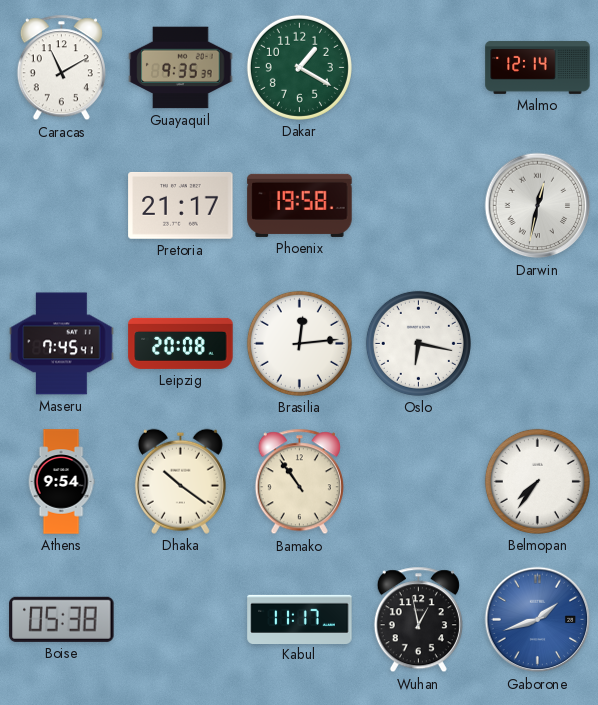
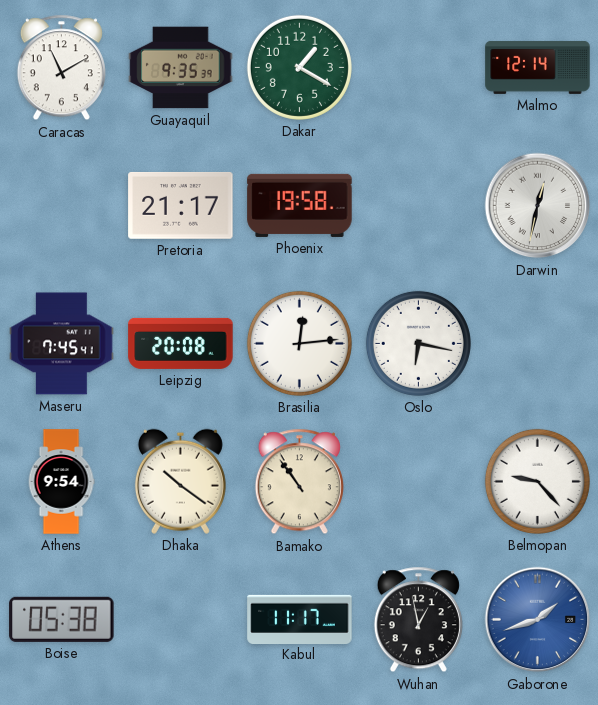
Belmopan: 7:36 -> 9:23
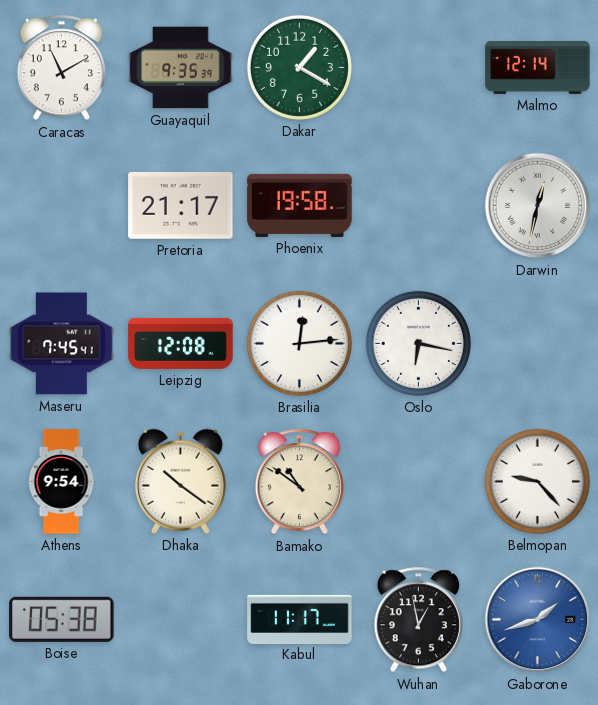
Leipzig: 20:08 -> 12:08
Bamako: 10:54 -> 10:51
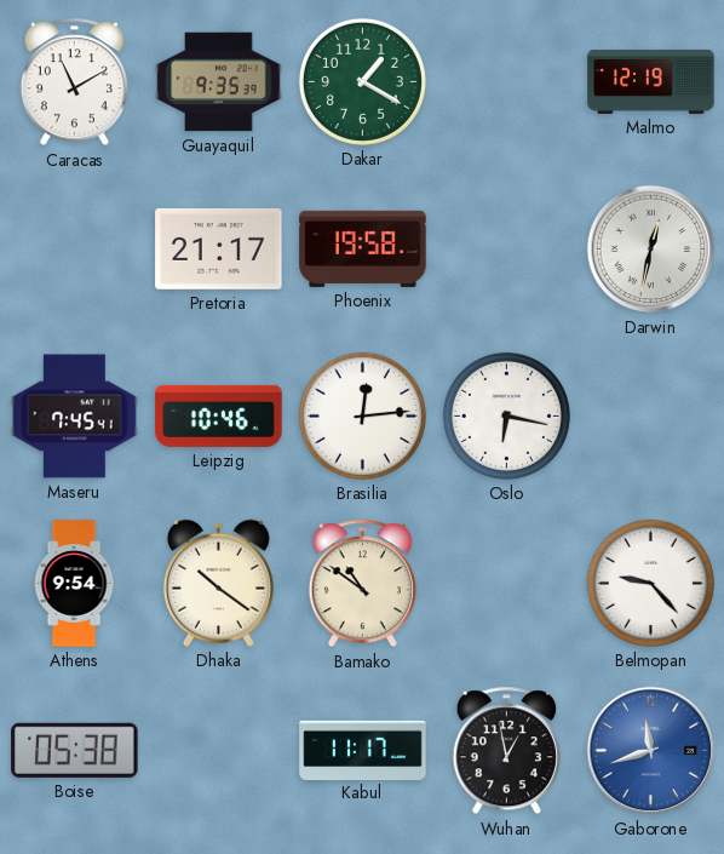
Malmo: 12:14 -> 12:19
Leipzig: 12:08 -> 10:46
Gaborone: 1:42 -> 11:42
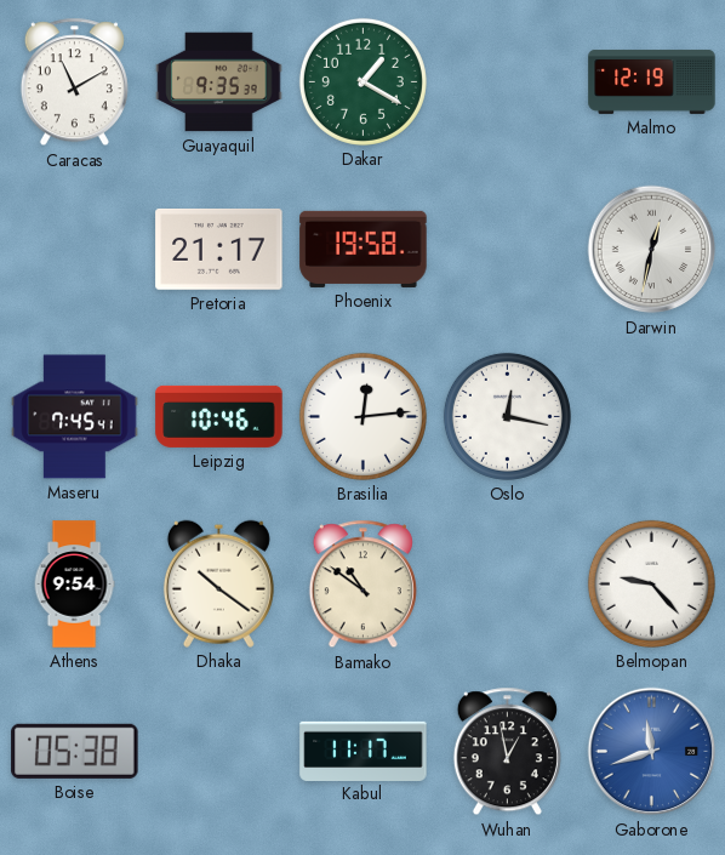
Oslo: 6:17 -> 12:17
